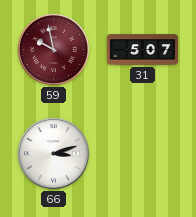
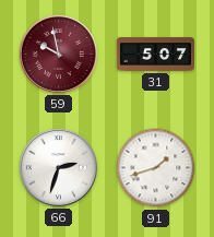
66: 3:12 -> 2:33
91: none -> 1:42
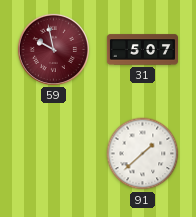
66: 2:33 -> none
91: 1:42 -> 1:38
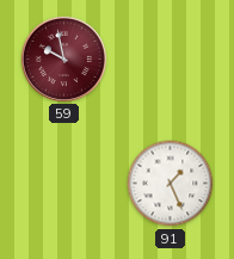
31: 5:07 -> none
91: 1:38 -> 1:26
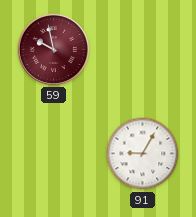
91: 1:26 -> 9:05
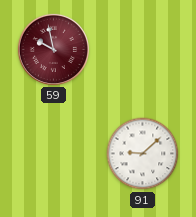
91: 9:05 -> 9:08
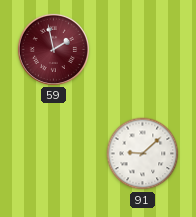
59: 9:58 -> 1:58
